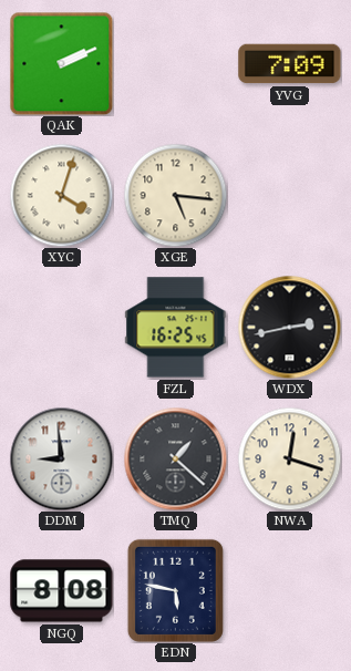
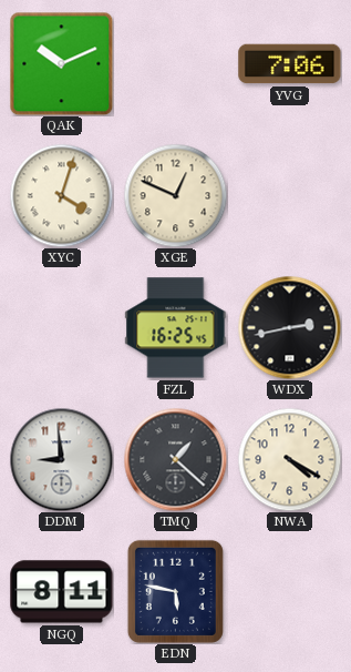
QAK: 2:11 -> 10:11
YVG: 7:09 -> 7:06
XGE: 5:16 -> 12:49
NWA: 12:18 -> 4:20
NGQ: 8:08 -> 8:11
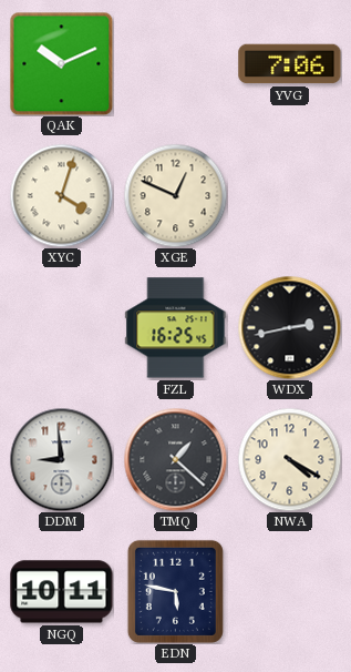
NGQ: 8:11 -> 10:11
